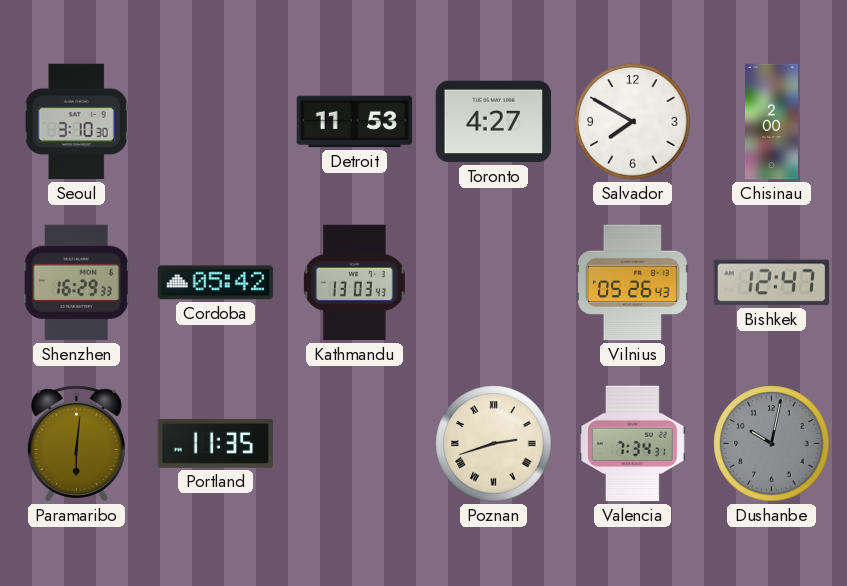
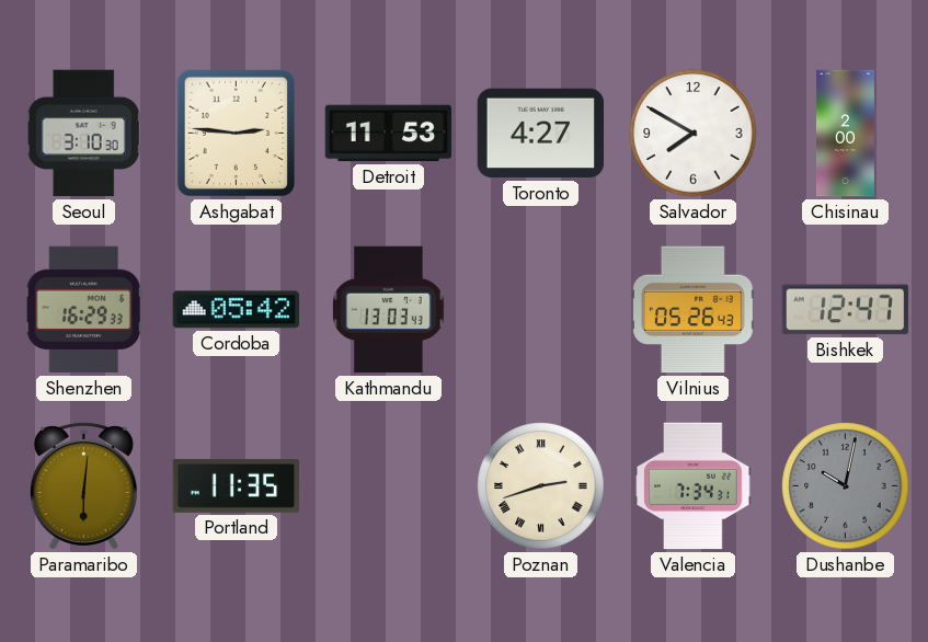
Ashgabat: none -> 2:46
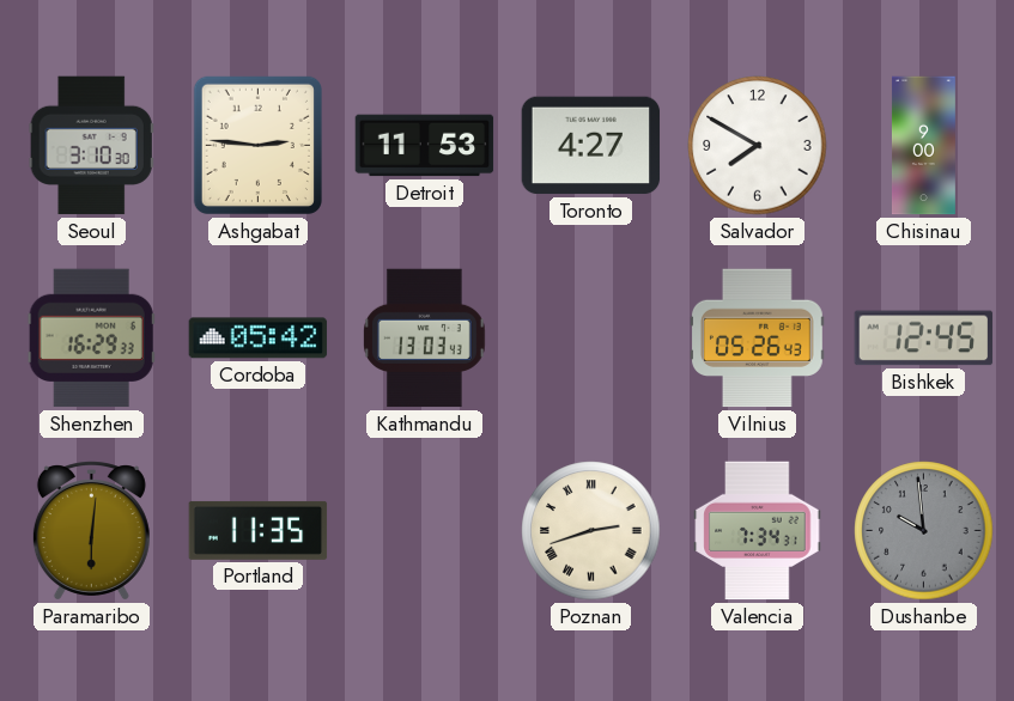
Chisinau: 2:00 -> 9:00
Bishkek: 12:47 -> 12:45
Dushanbe: 10:02 -> 9:59
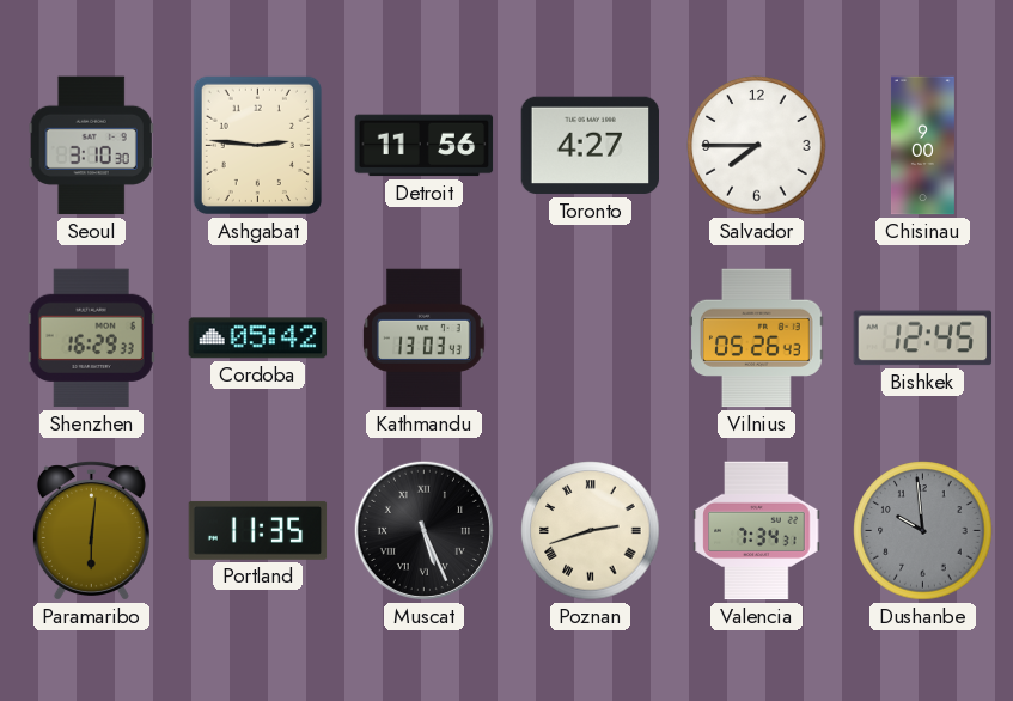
Detroit: 11:53 -> 11:56
Salvador: 7:50 -> 7:45
Muscat: none -> 5:26
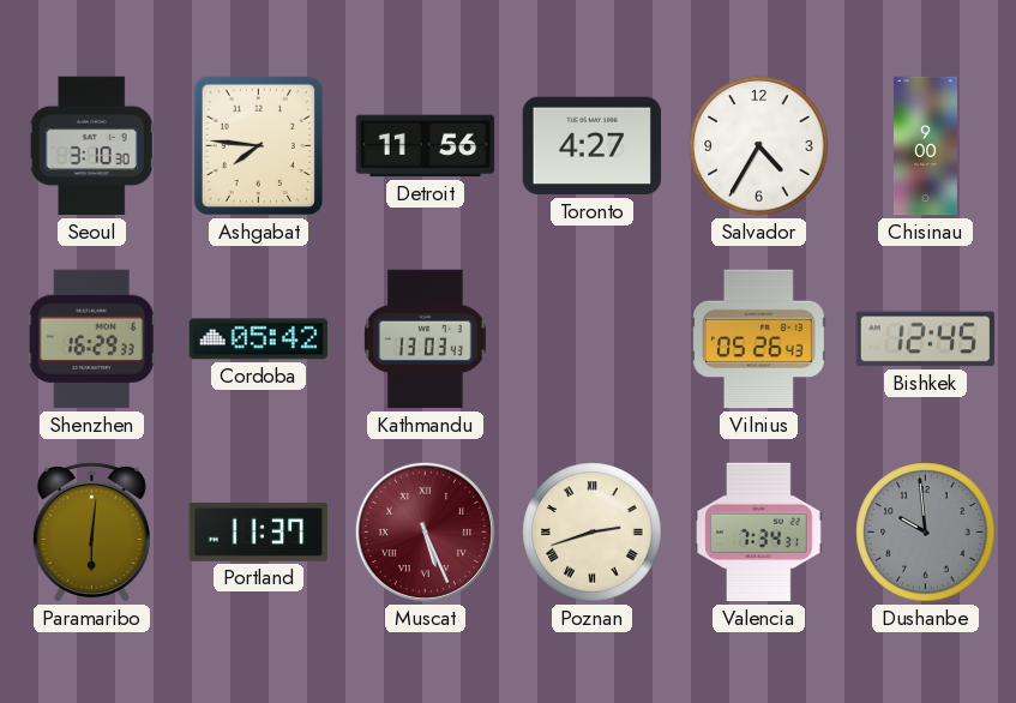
Ashgabat: 2:46 -> 7:46
Salvador: 7:45 -> 4:35
Portland: 11:35 -> 11:37
Muscat dial: black -> burgundy
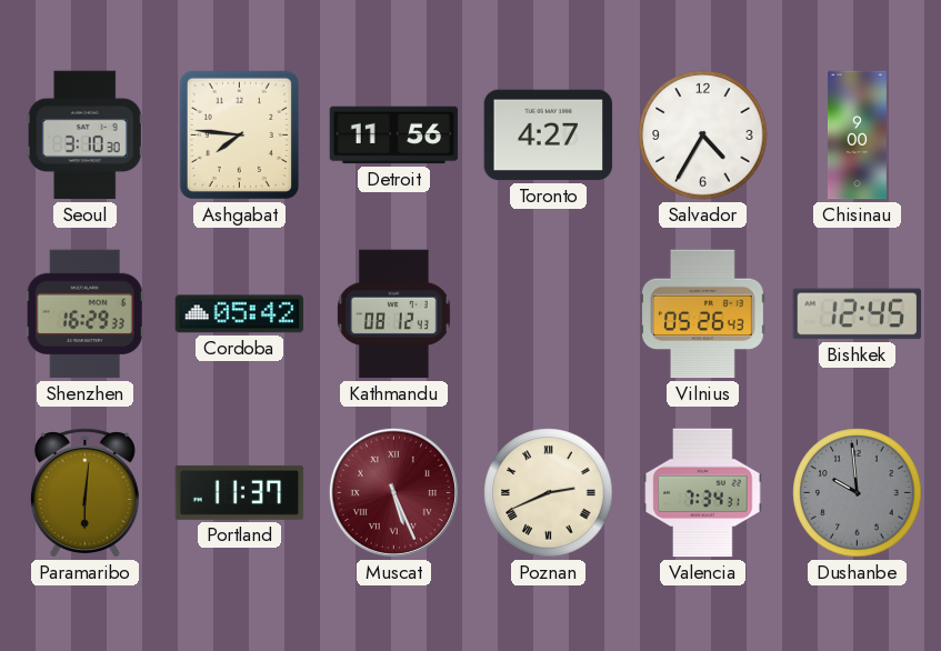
Kathmandu: 13:03 -> 08:12
Poznan: 2:42 -> 2:41
